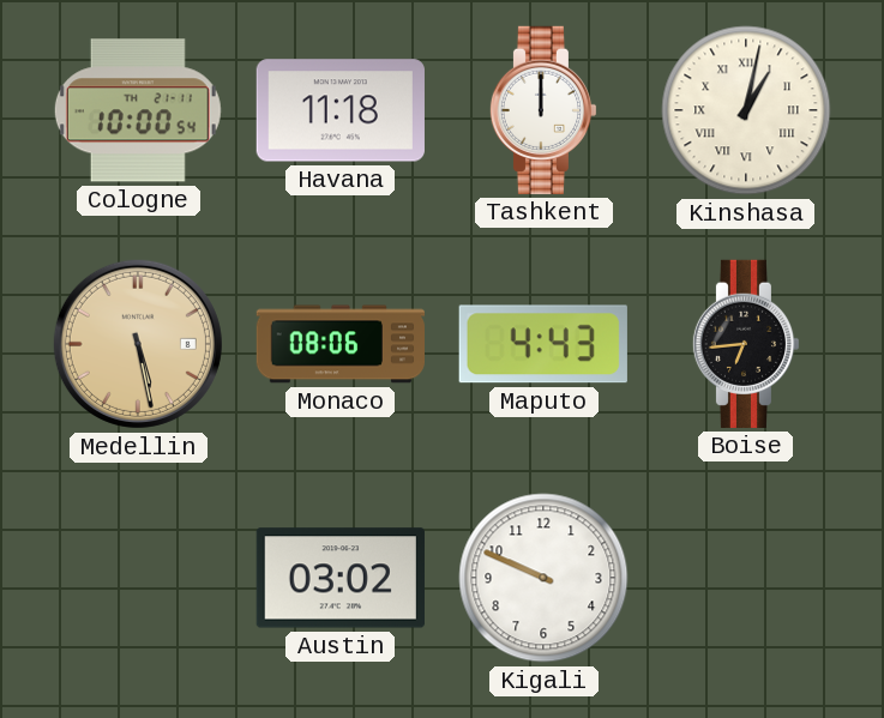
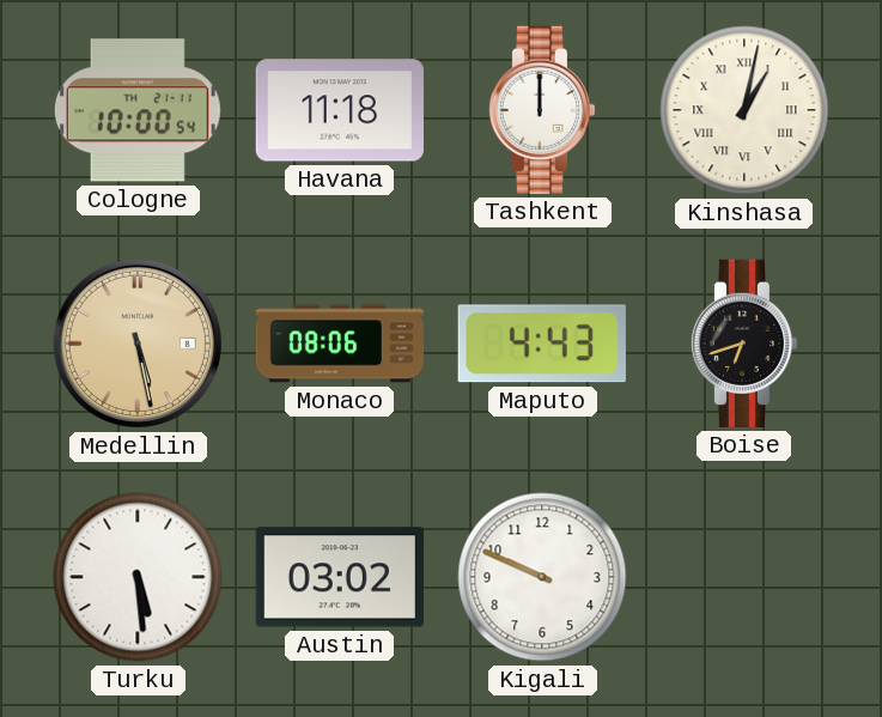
Boise: 6:44 -> 6:42
Turku: none -> 5:29
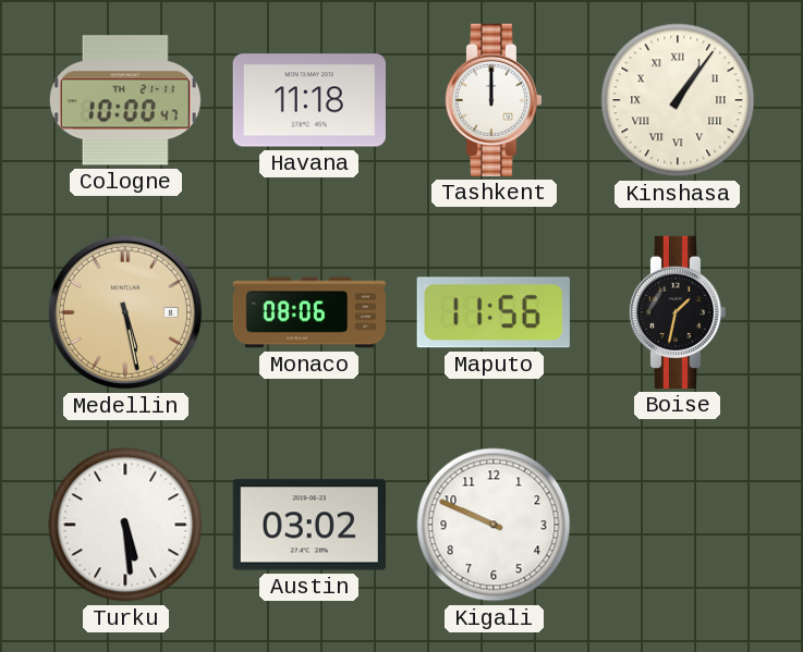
Cologne: 10:00:54 -> 10:00:47
Kinshasa: 1:02 -> 1:06
Maputo: 4:43 -> 11:56
Boise: 6:42 -> 1:32
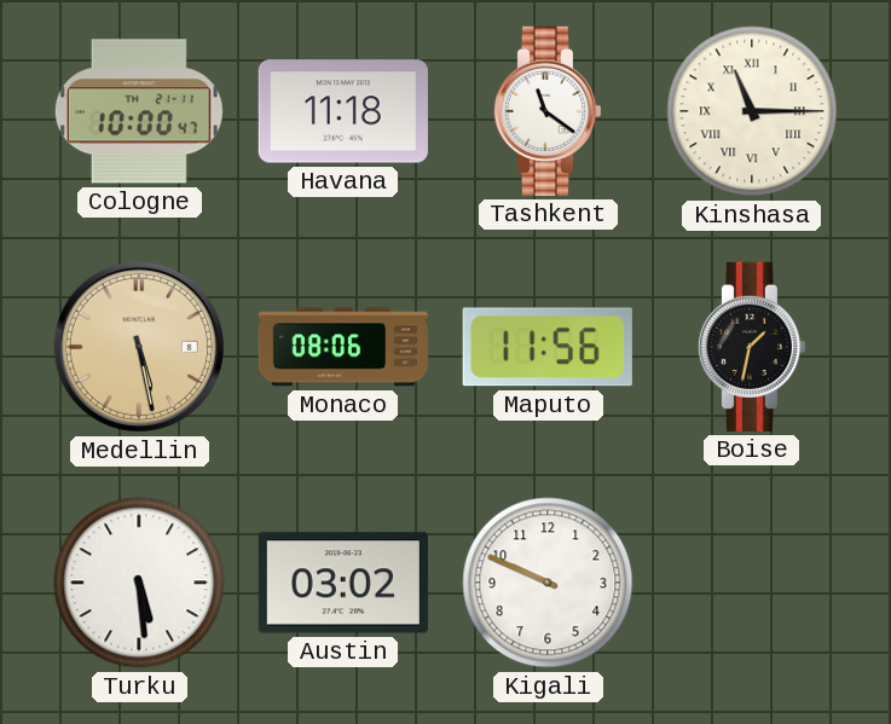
Tashkent: 12:00 -> 11:21
Kinshasa: 1:06 -> 11:15
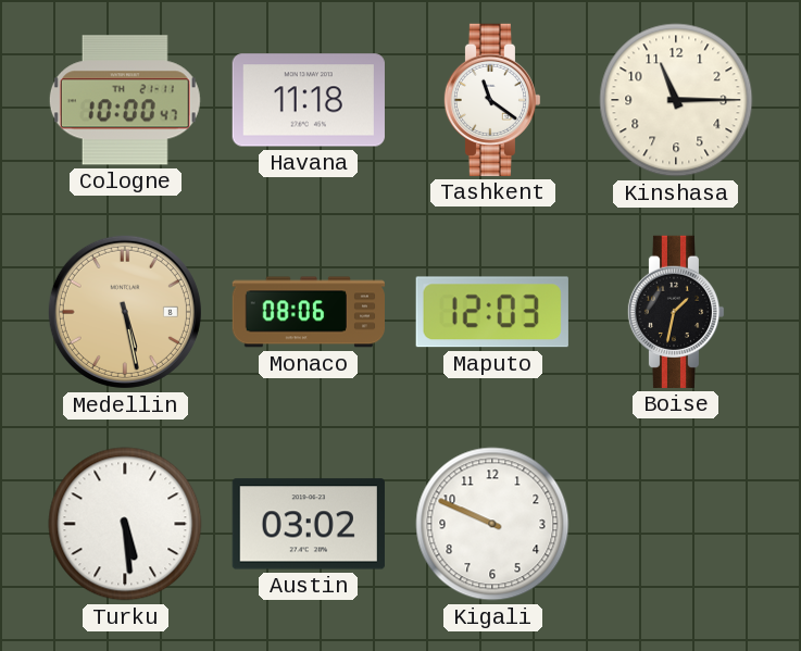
Kinshasa numerals: Roman -> Arabic
Maputo: 11:56 -> 12:03
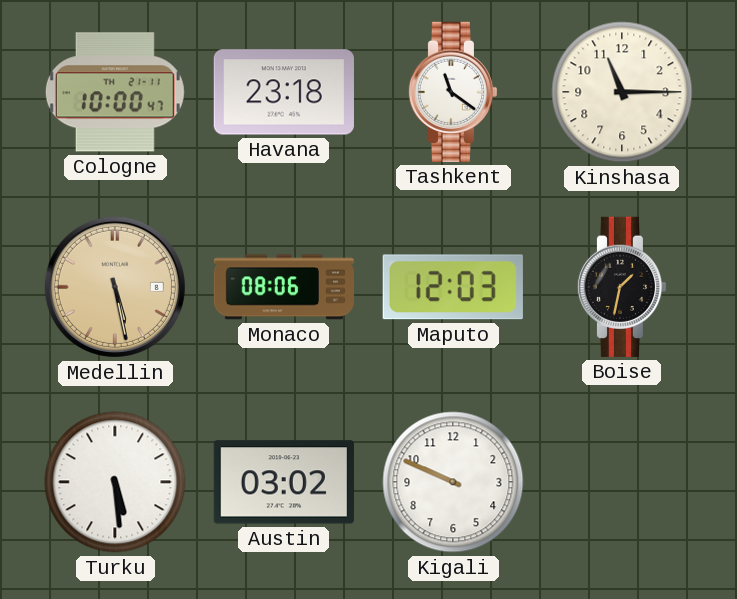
Havana: 11:18 -> 23:18
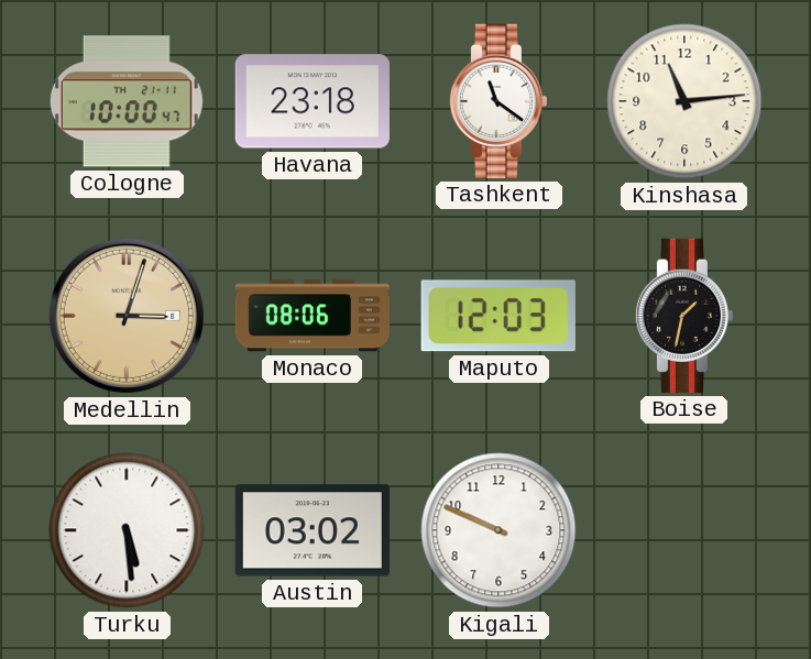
Kinshasa: 11:15 -> 11:14
Medellin: 5:28 -> 3:03
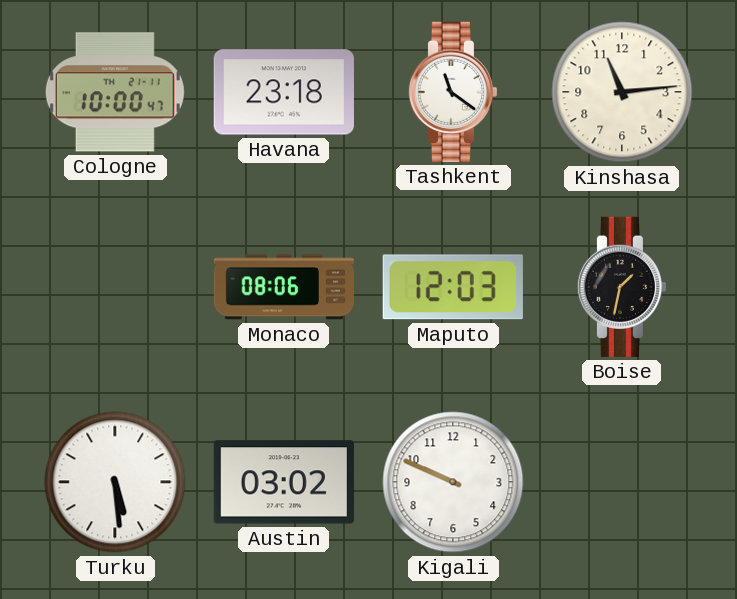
Medellin: 3:03 -> none
